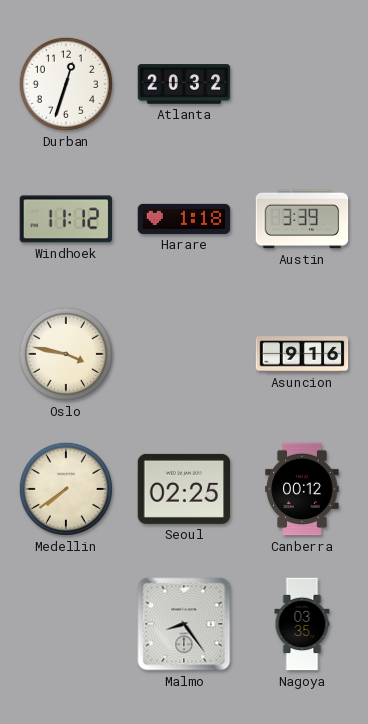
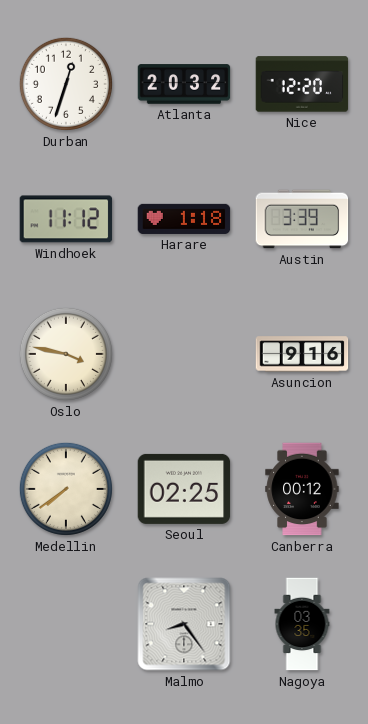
Nice: none -> 12:20
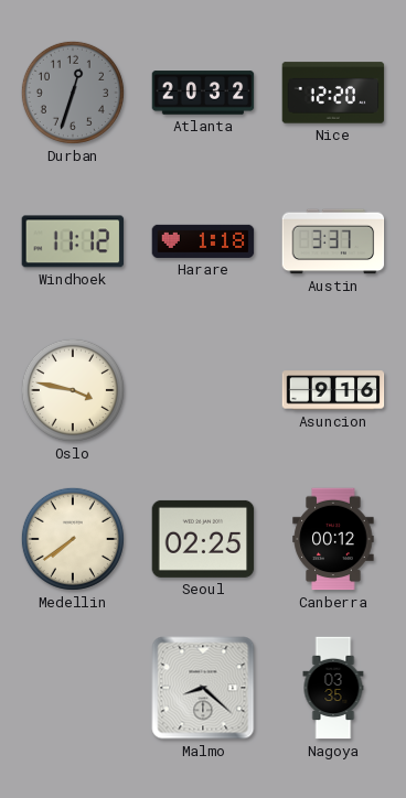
Durban dial: white -> grey
Austin: 3:39 -> 3:37
Malmo: 8:24 -> 8:22
